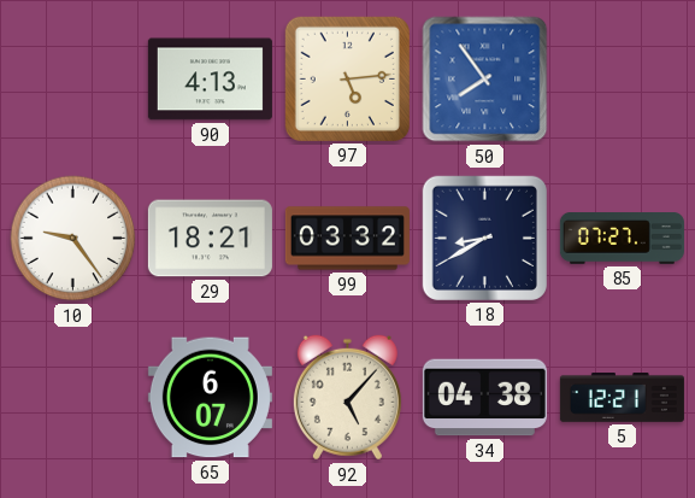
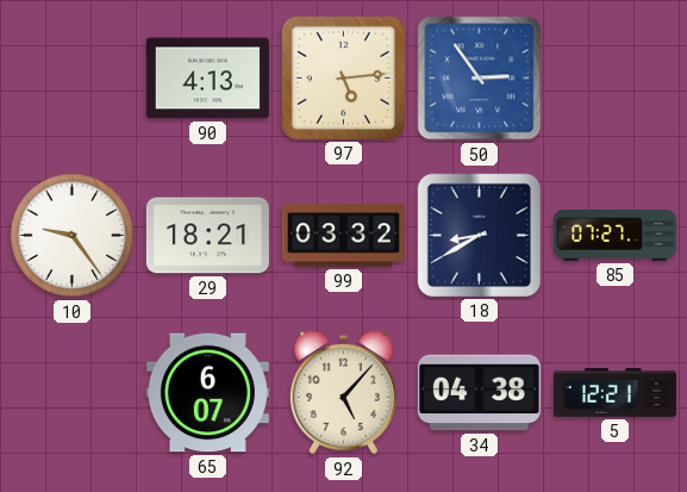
50: 7:54 -> 2:54
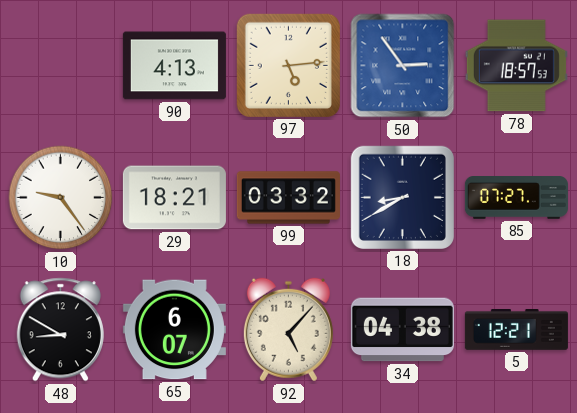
78: none -> 18:57
48: none -> 8:50
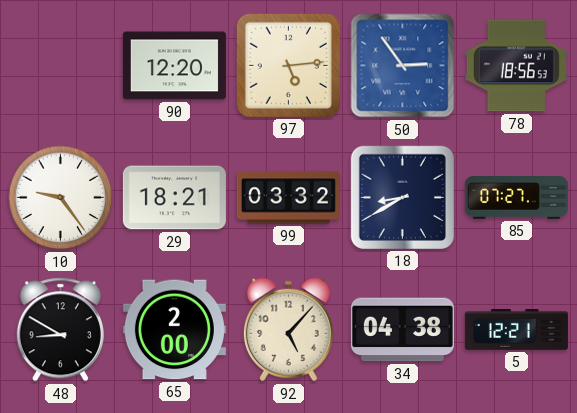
90: 4:13 -> 12:20
78: 18:57 -> 18:56
65: 6:07 -> 2:00
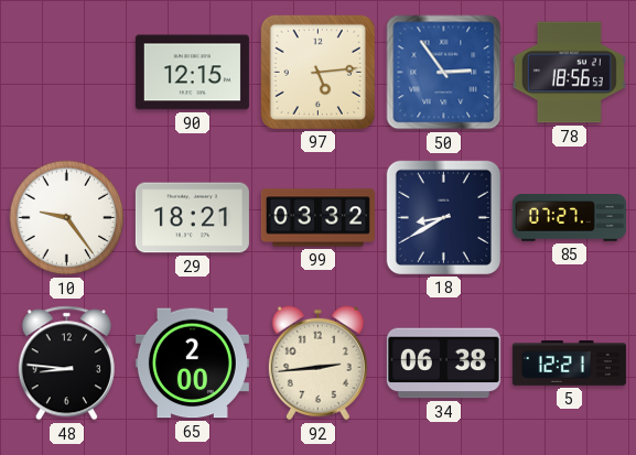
90: 12:20 -> 12:15
48: 8:50 -> 8:46
92: 5:07 -> 2:44
34: 04:38 -> 06:38
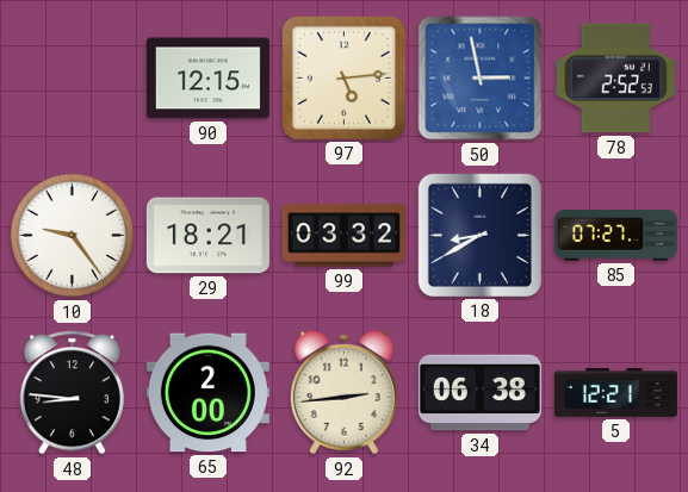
50: 2:54 -> 2:58
78: 18:56 -> 2:52
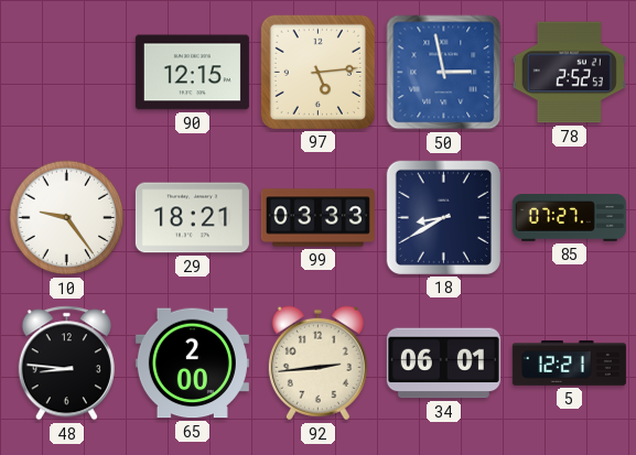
99: 03:32 -> 03:33
34: 06:38 -> 06:01
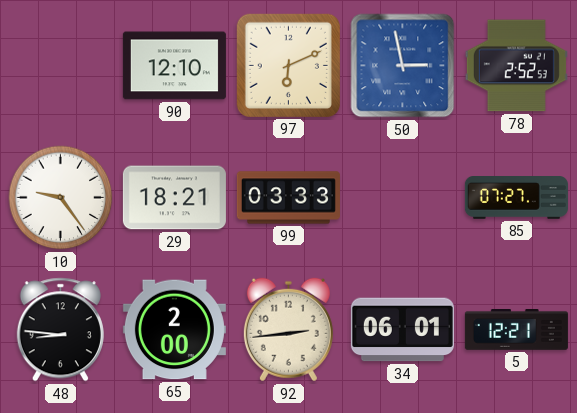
90: 12:15 -> 12:10
97: 5:14 -> 6:11
18: 8:40 -> none
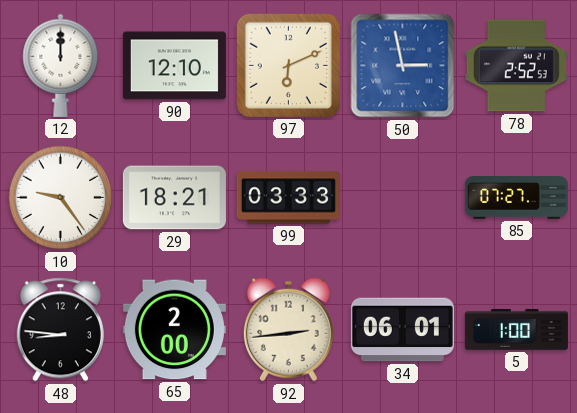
12: none -> 12:00
5: 12:21 -> 1:00
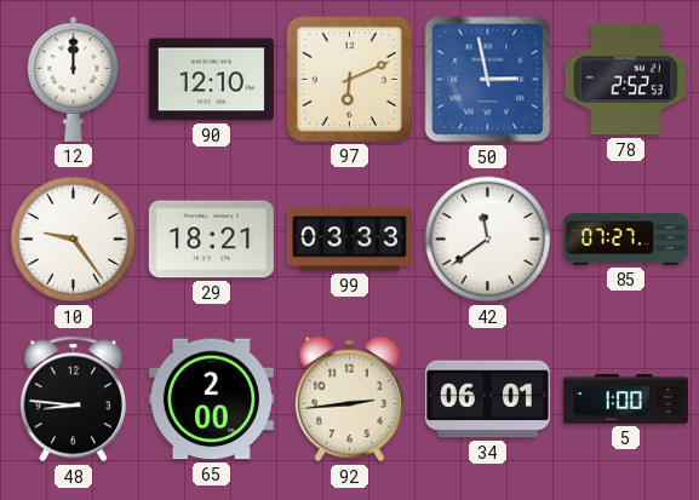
42: none -> 11:39
